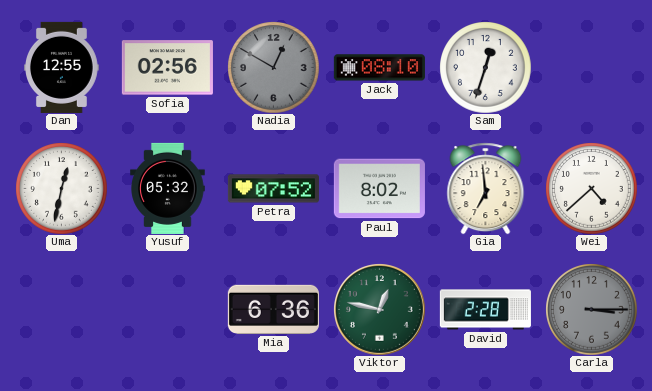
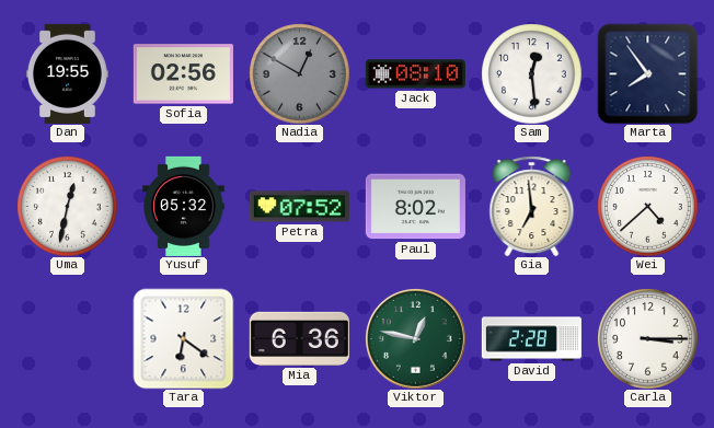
Dan: 12:55 -> 19:55
Sam: 12:33 -> 12:29
Marta: none -> 7:54
Tara: none -> 6:21
Carla dial: grey -> white
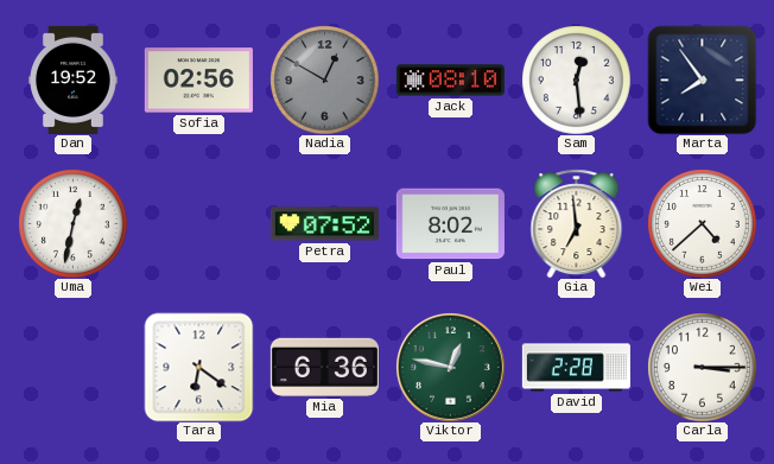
Dan: 19:55 -> 19:52
Yusuf: 05:32 -> none
